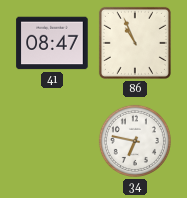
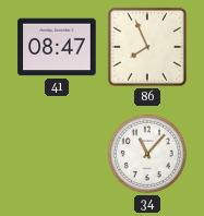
86: 10:56 -> 7:56
34: 6:47 -> 11:07
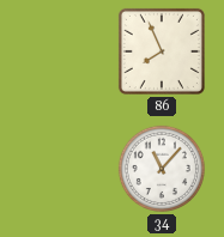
41: 08:47 -> none
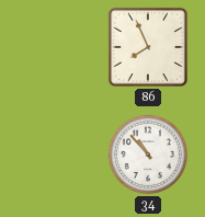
34: 11:07 -> 10:53
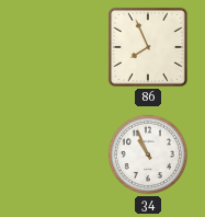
34: 10:53 -> 10:56
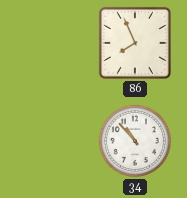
34: 10:56 -> 10:53
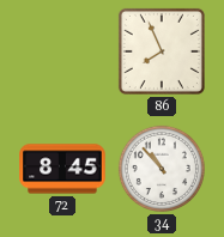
72: none -> 8:45
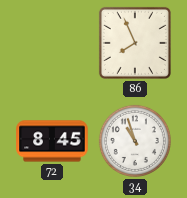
34: 10:53 -> 10:57
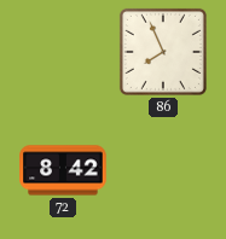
72: 8:45 -> 8:42
34: 10:57 -> none
